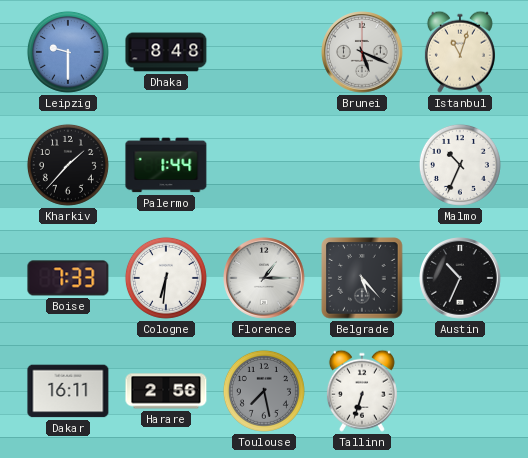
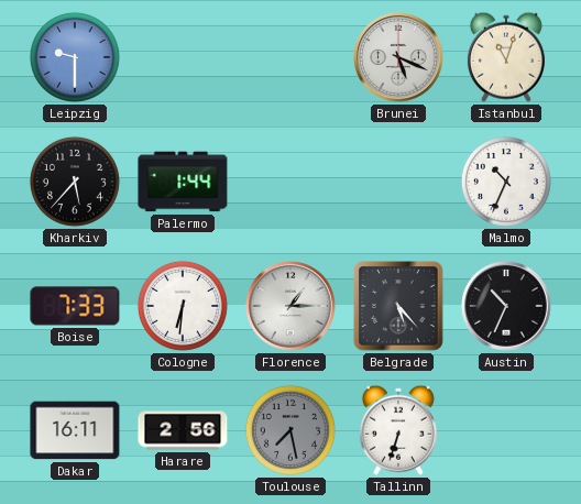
Dhaka: 8:48 -> none
Kharkiv: 1:37 -> 5:37
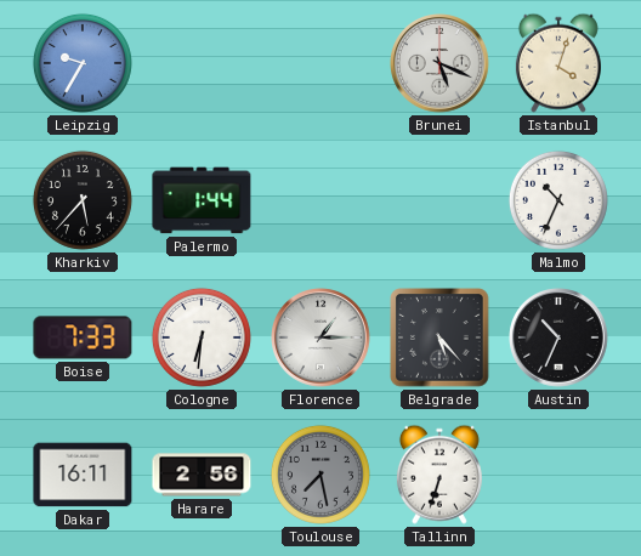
Leipzig: 9:30 -> 9:35
Istanbul: 11:03 -> 4:03
